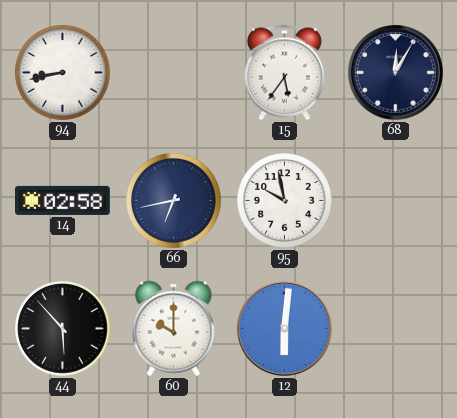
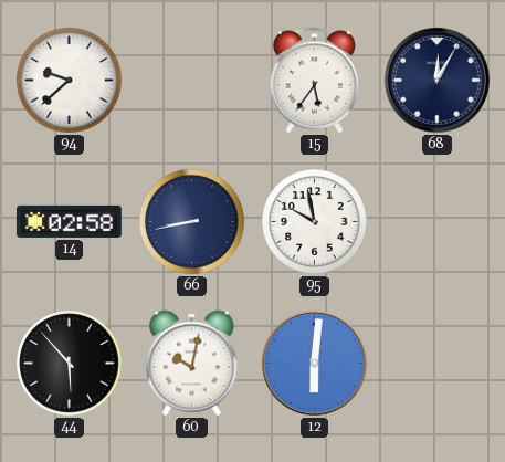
94: 8:43 -> 9:38
66: 6:43 -> 8:43
60: 10:00 -> 10:02
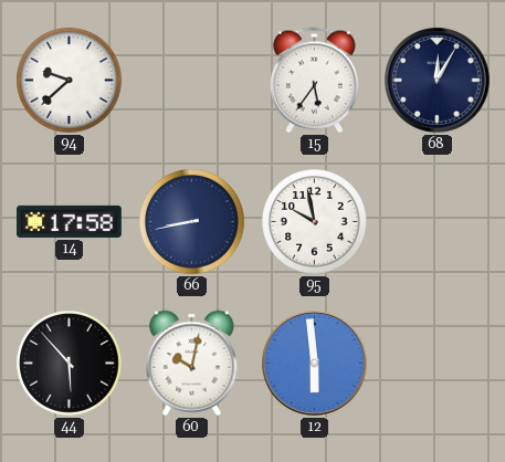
14: 02:58 -> 17:58
12: 6:01 -> 5:59
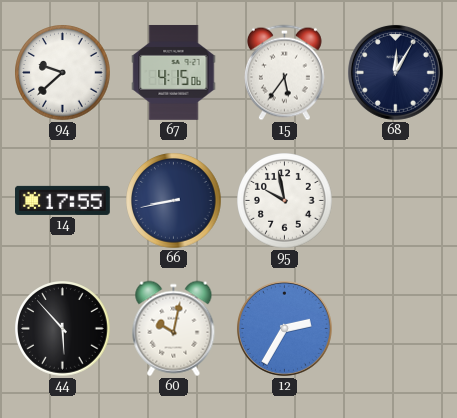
67: none -> 4:15
14: 17:58 -> 17:55
12: 5:59 -> 2:35
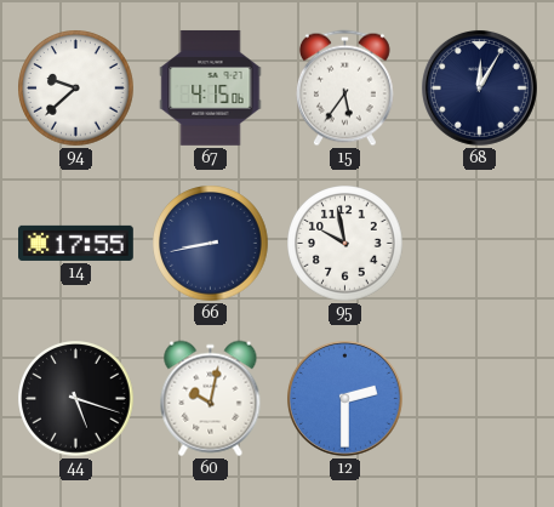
44: 5:53 -> 5:18
12: 2:35 -> 2:30
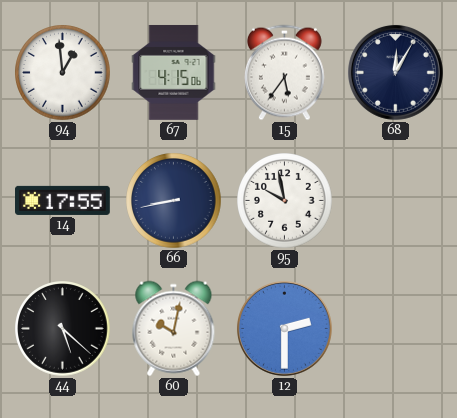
94: 9:38 -> 12:59
44: 5:18 -> 5:22
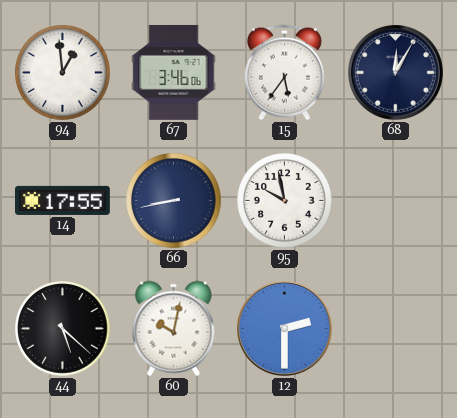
67: 4:15 -> 3:46
